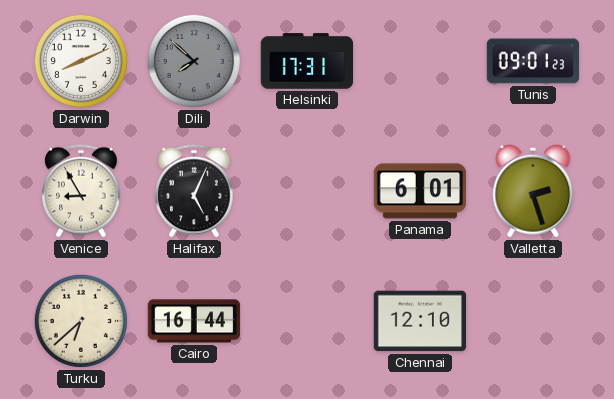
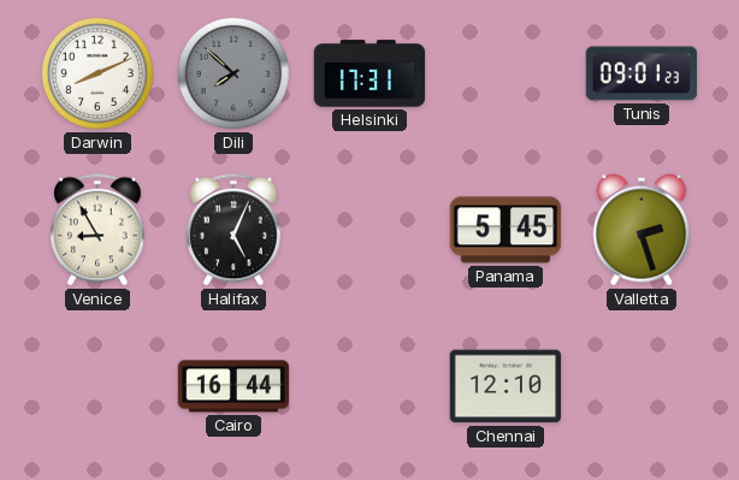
Panama: 6:01 -> 5:45
Turku: 6:38 -> none
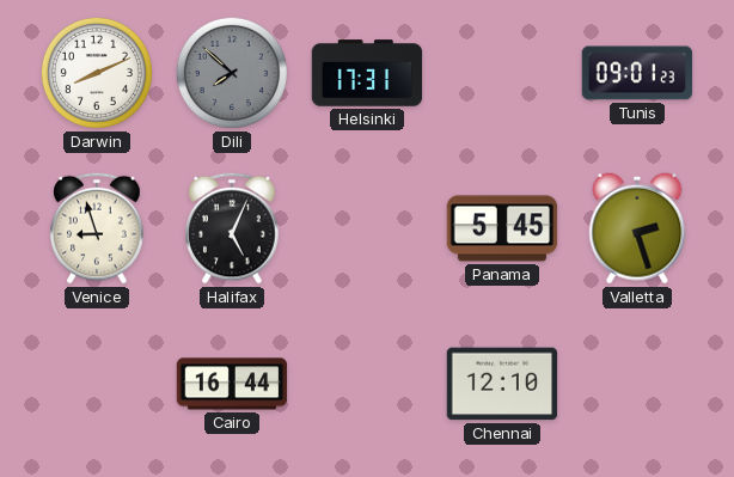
Venice: 8:55 -> 8:57
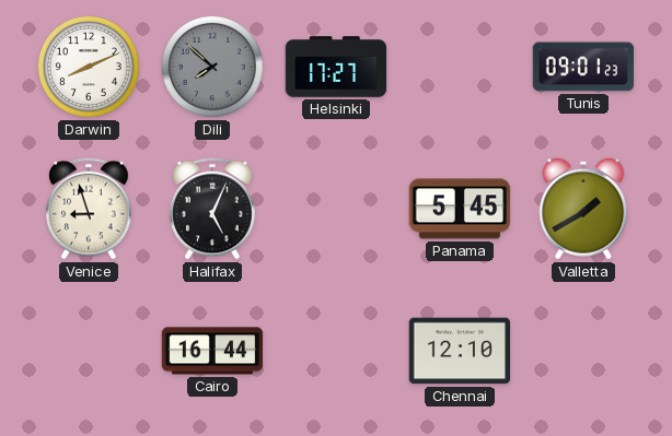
Helsinki: 17:31 -> 17:27
Valletta: 2:27 -> 1:40
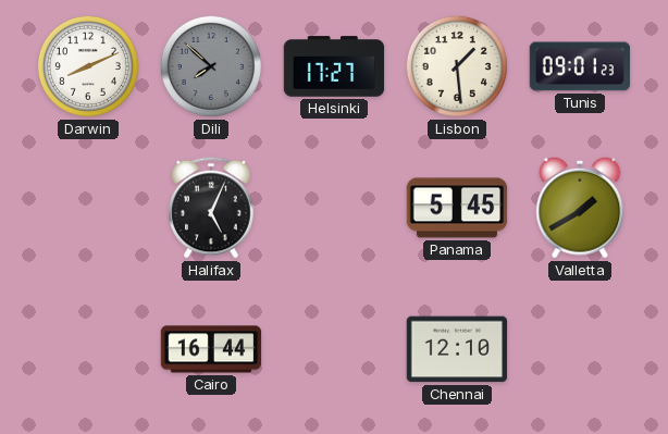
Lisbon: none -> 1:29
Venice: 8:57 -> none
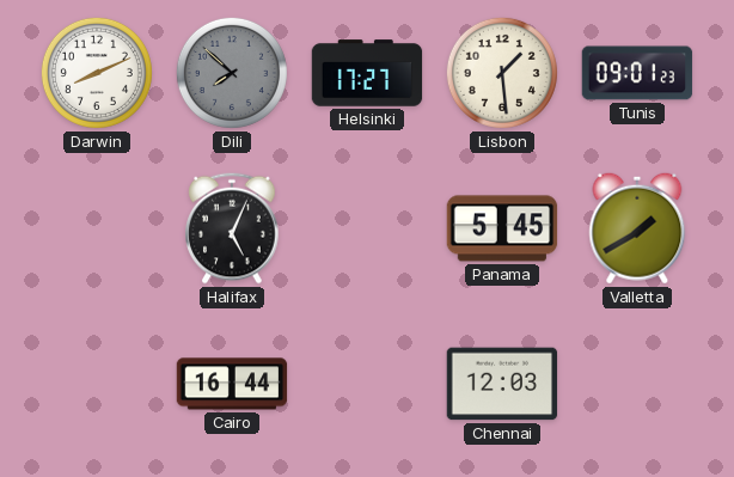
Chennai: 12:10 -> 12:03
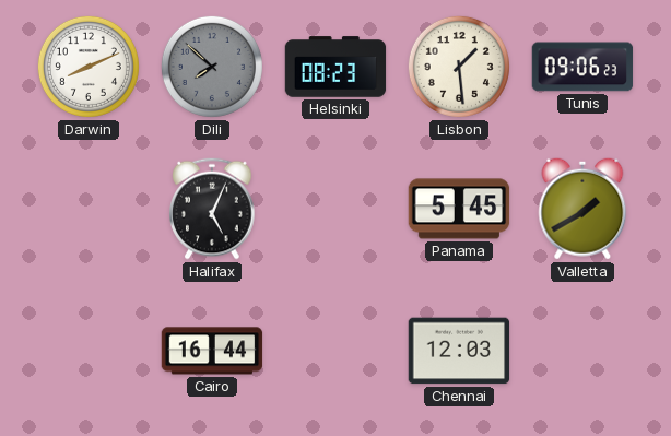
Helsinki: 17:27 -> 08:23
Tunis: 09:01 -> 09:06
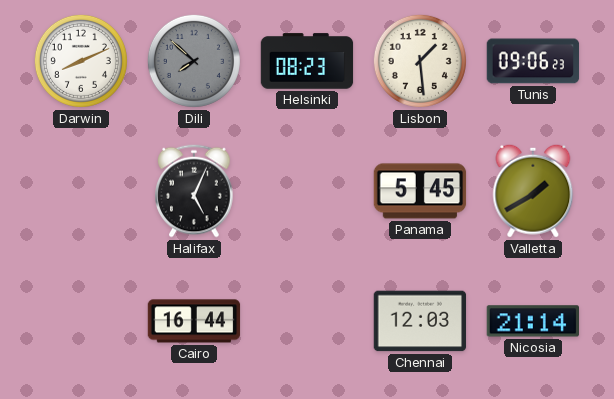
Nicosia: none -> 21:14
